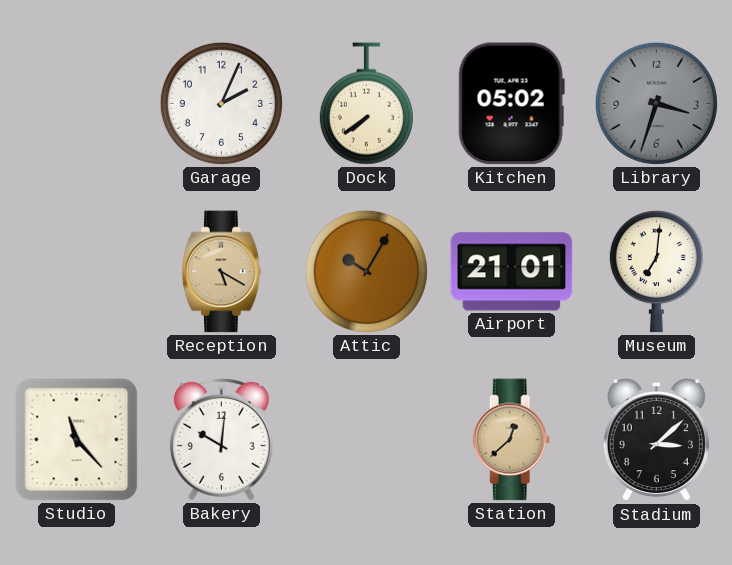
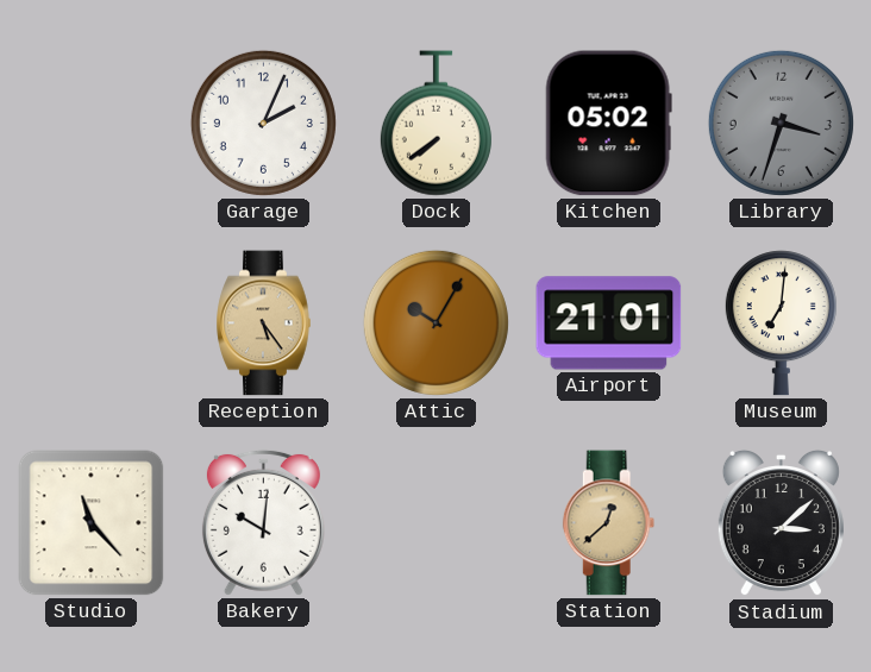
Reception: 5:20 -> 5:24
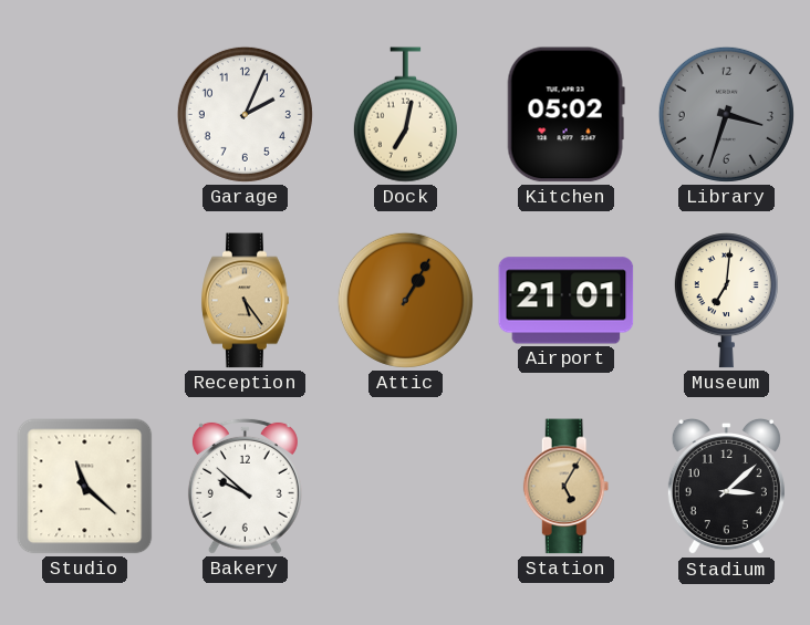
Dock: 7:39 -> 7:02
Attic: 10:05 -> 1:05
Studio: 11:23 -> 11:22
Bakery: 10:01 -> 9:52
Station: 12:38 -> 5:05
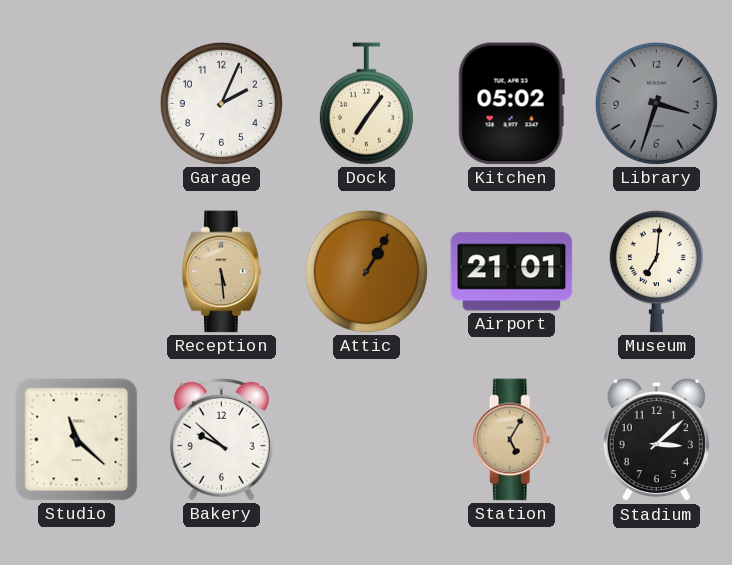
Dock: 7:02 -> 7:06
Reception: 5:24 -> 5:29
